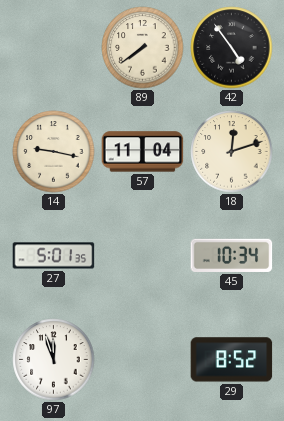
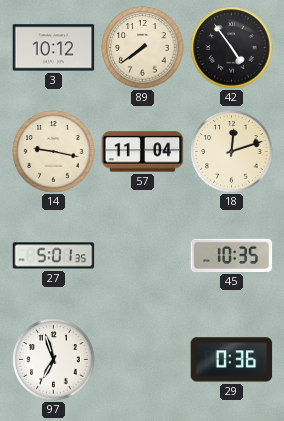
3: none -> 10:12
45: 10:34 -> 10:35
97: 11:57 -> 6:57
29: 8:52 -> 0:36
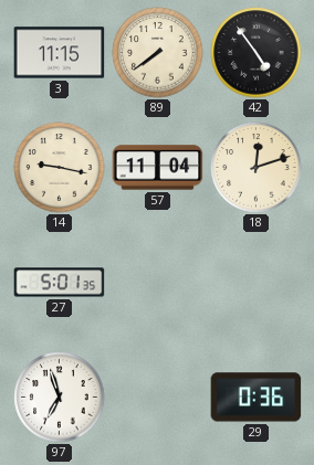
3: 10:12 -> 11:15
45: 10:35 -> none
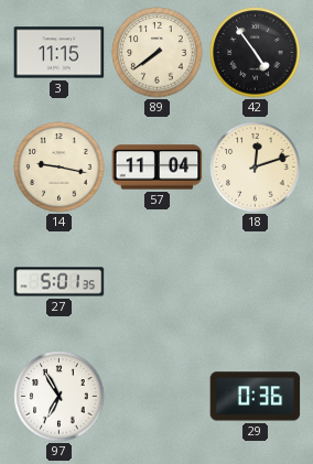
97: 6:57 -> 6:55
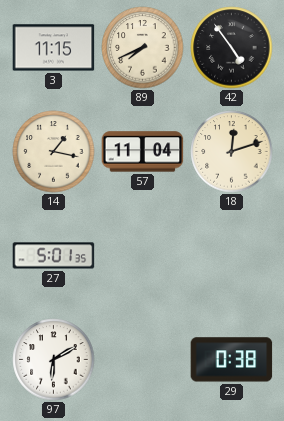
89: 7:39 -> 7:41
14: 9:17 -> 1:17
97: 6:55 -> 6:10
29: 0:36 -> 0:38
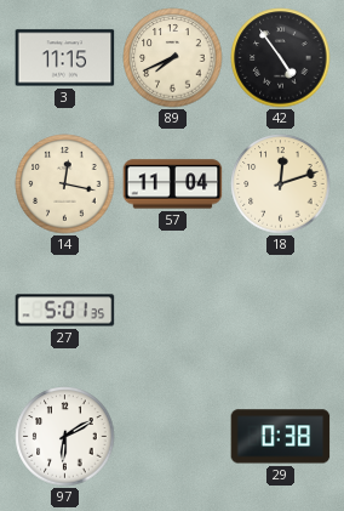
14: 1:17 -> 12:17
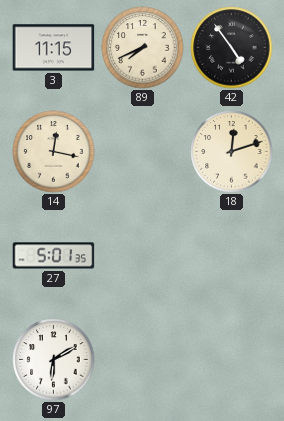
57: 11:04 -> none
29: 0:38 -> none
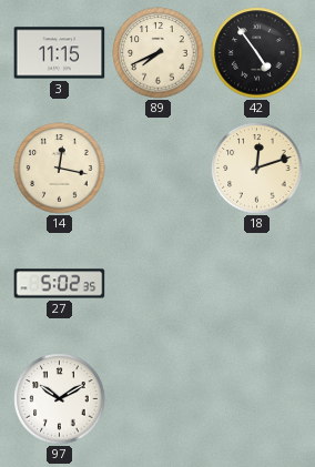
27: 5:01 -> 5:02
97: 6:10 -> 10:10
